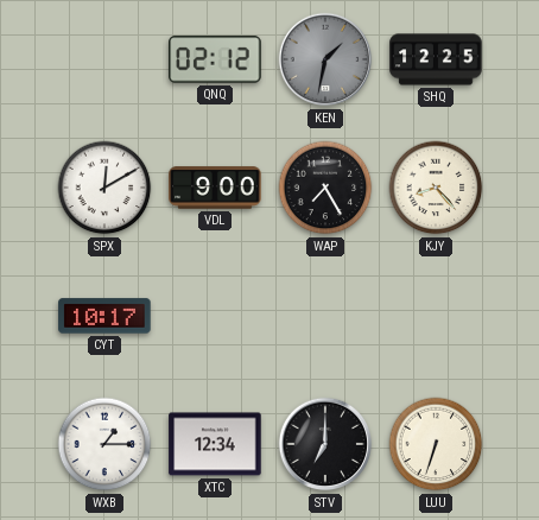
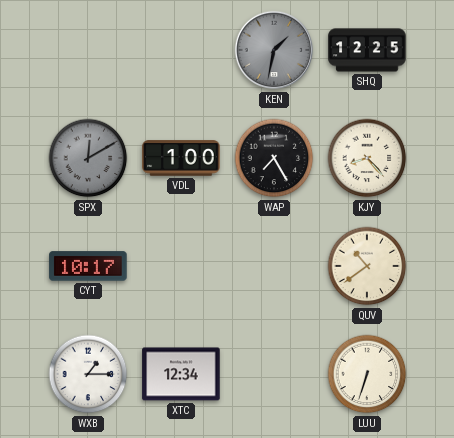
QNQ: 02:12 -> none
SPX dial: white -> grey
VDL: 9:00 -> 1:00
QUV: none -> 10:39
STV: 7:00 -> none
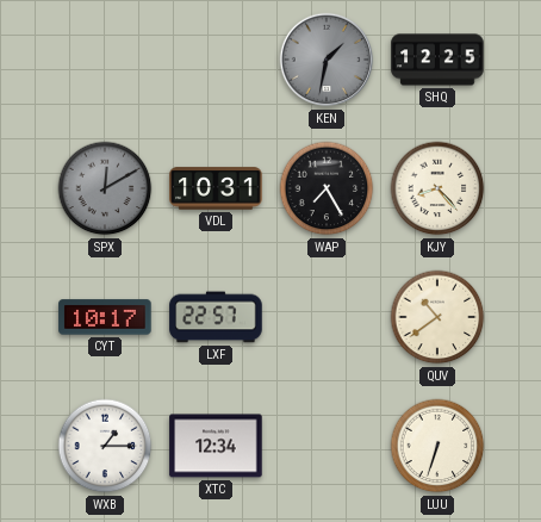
VDL: 1:00 -> 10:31
LXF: none -> 22:57
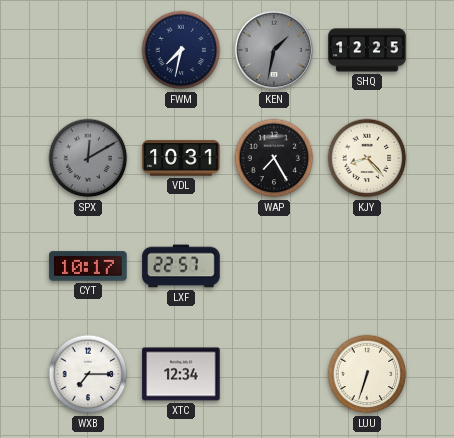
FWM: none -> 7:32
QUV: 10:39 -> none
WXB: 1:15 -> 7:15
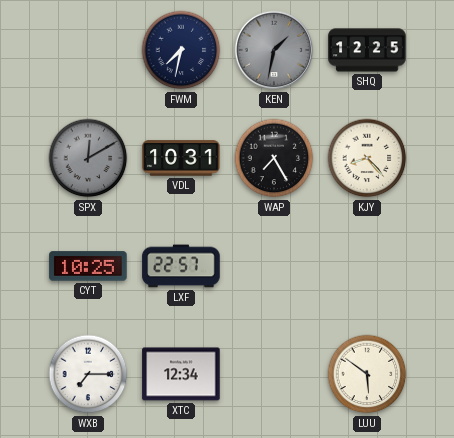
CYT: 10:17 -> 10:25
LUU: 6:33 -> 5:51
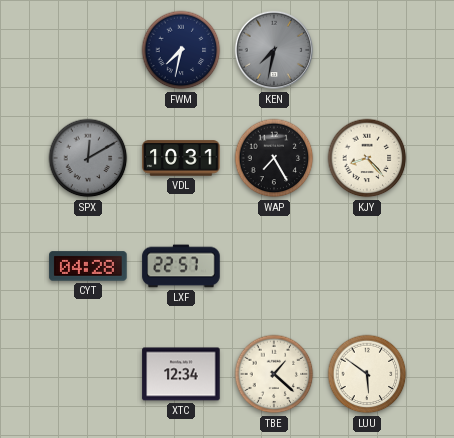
KEN: 1:32 -> 7:32
SHQ: 12:25 -> none
CYT: 10:25 -> 04:28
WXB: 7:15 -> none
TBE: none -> 1:22
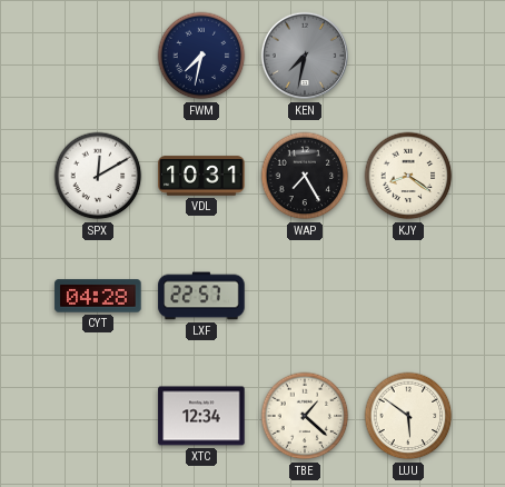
SPX dial: grey -> white
KJY: 8:23 -> 8:21
